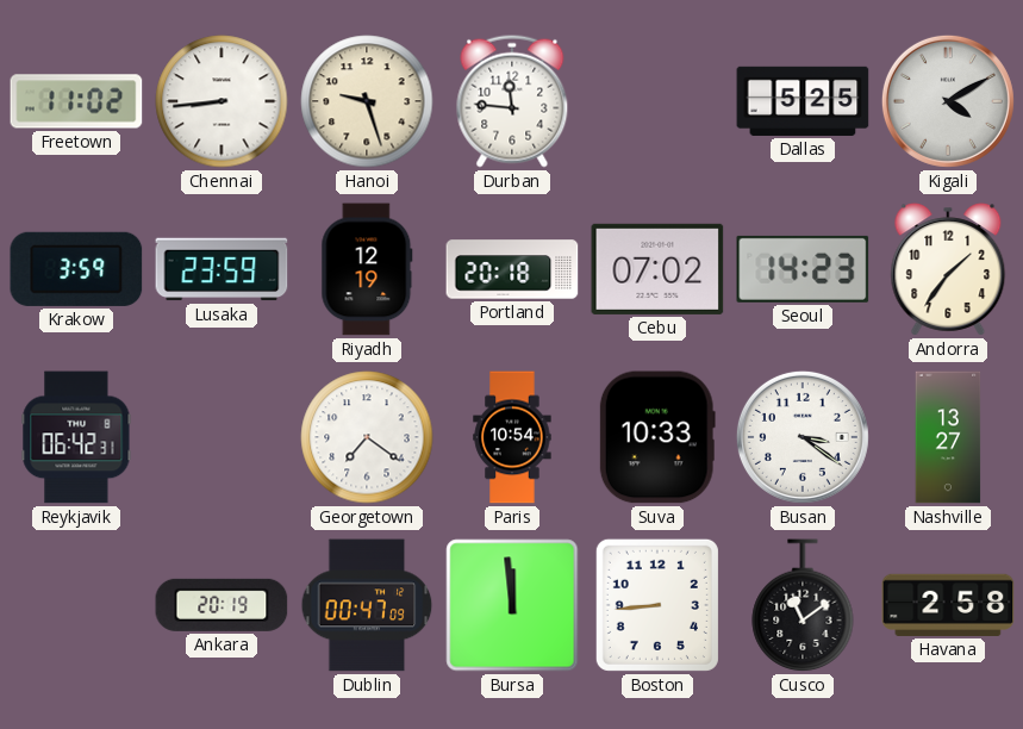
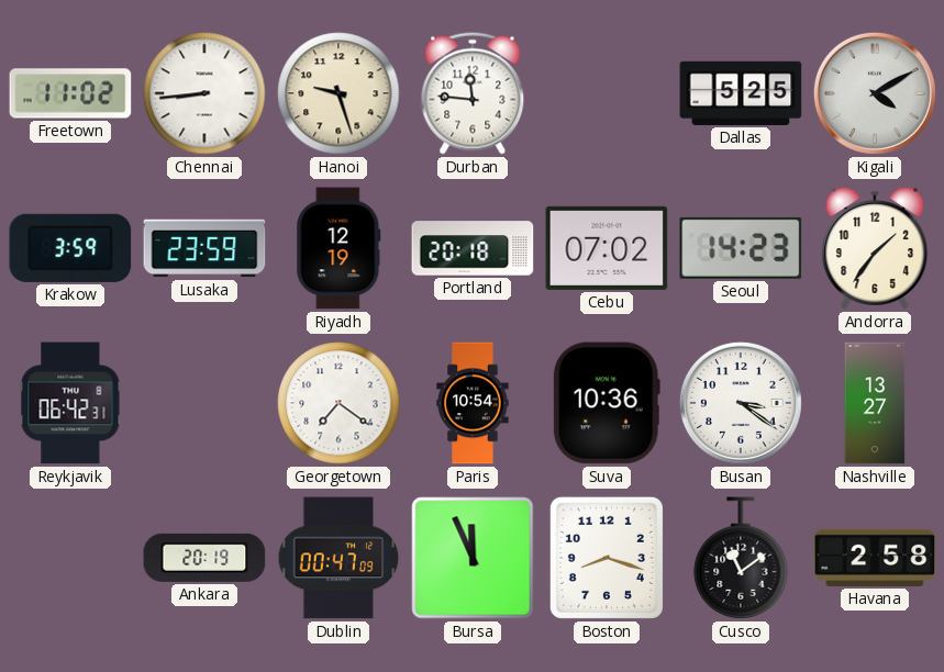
Suva: 10:33 -> 10:36
Bursa: 11:59 -> 11:56
Boston: 8:44 -> 8:18
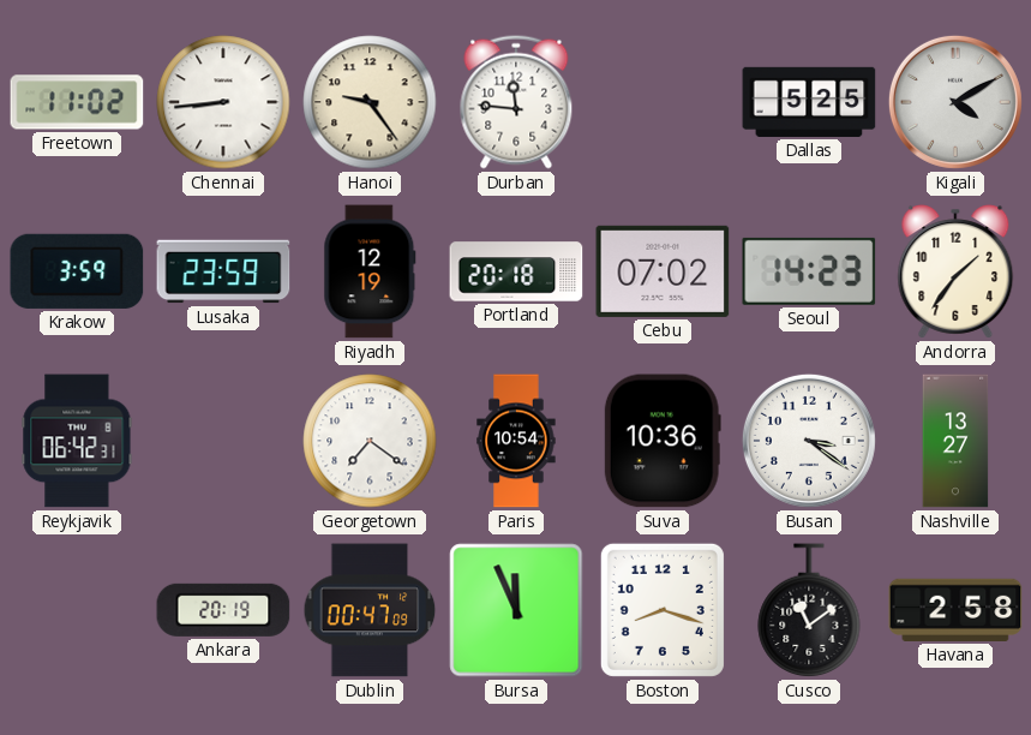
Hanoi: 9:27 -> 9:24
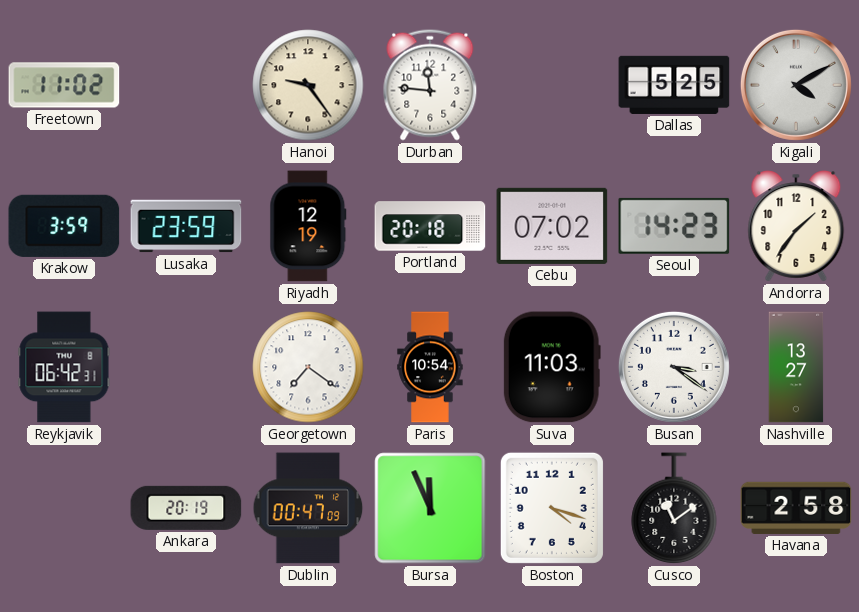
Chennai: 8:44 -> none
Suva: 10:36 -> 11:03
Boston: 8:18 -> 4:18
